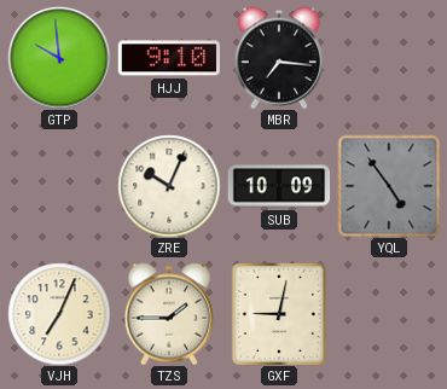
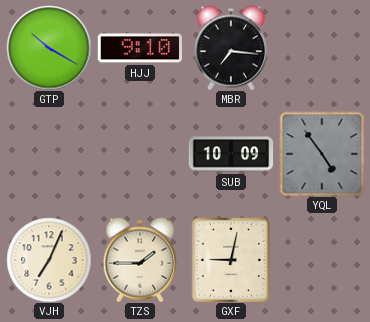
GTP: 9:59 -> 10:20
ZRE: 10:04 -> none
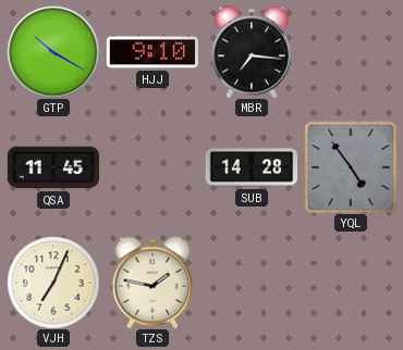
QSA: none -> 11:45
SUB: 10:09 -> 14:28
TZS: 1:45 -> 1:47
GXF: 9:02 -> none
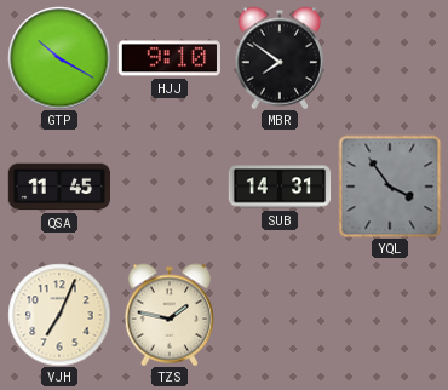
MBR: 7:16 -> 7:51
SUB: 14:28 -> 14:31
YQL: 4:54 -> 3:54
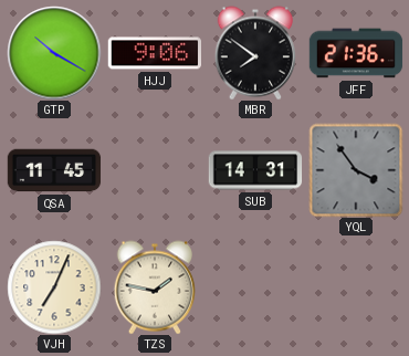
HJJ: 9:10 -> 9:06
JFF: none -> 21:36
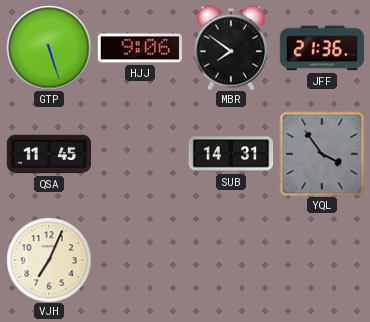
GTP: 10:20 -> 5:27
TZS: 1:47 -> none
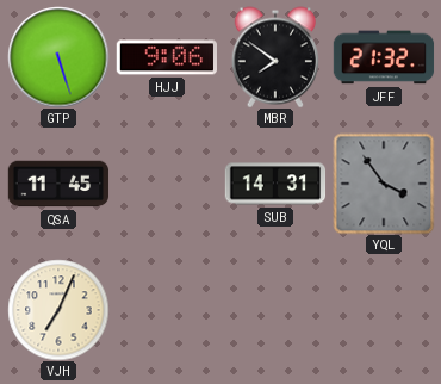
JFF: 21:36 -> 21:32
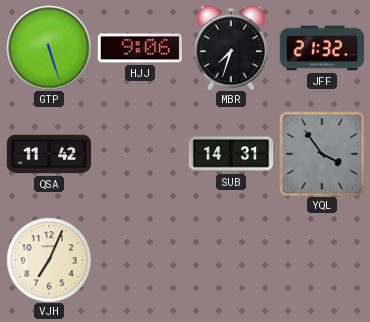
MBR: 7:51 -> 7:33
QSA: 11:45 -> 11:42
